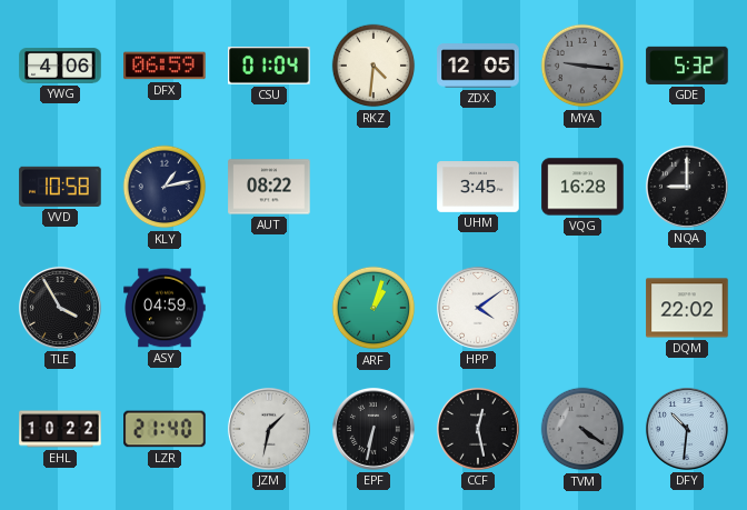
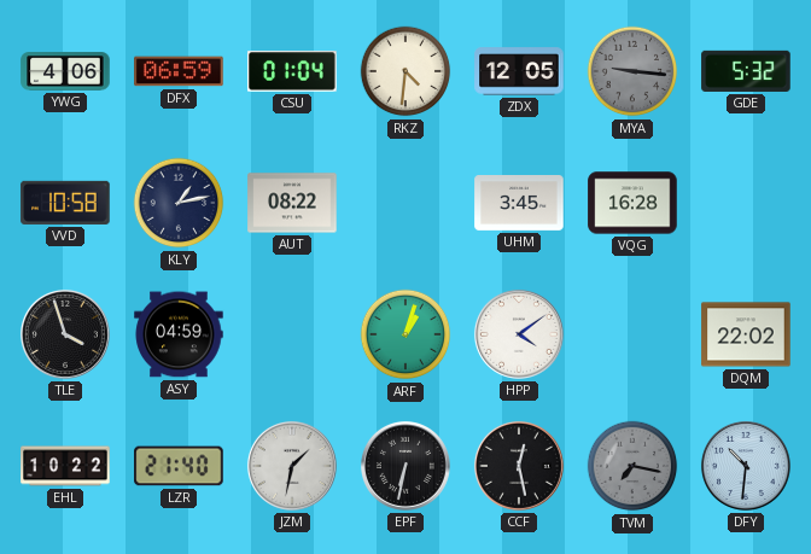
NQA: 9:00 -> none
TLE: 3:55 -> 3:57
TVM: 4:21 -> 7:17
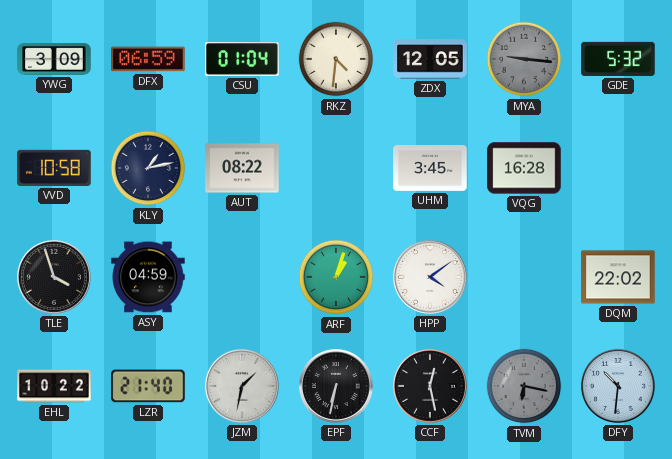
YWG: 4:06 -> 3:09
TVM: 7:17 -> 6:17
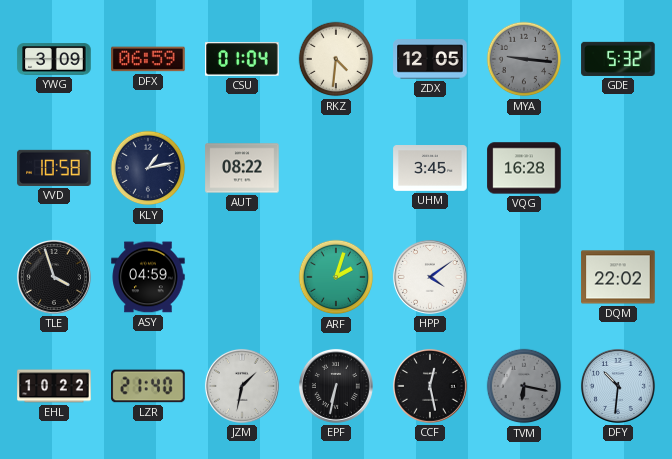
ARF: 1:03 -> 2:03
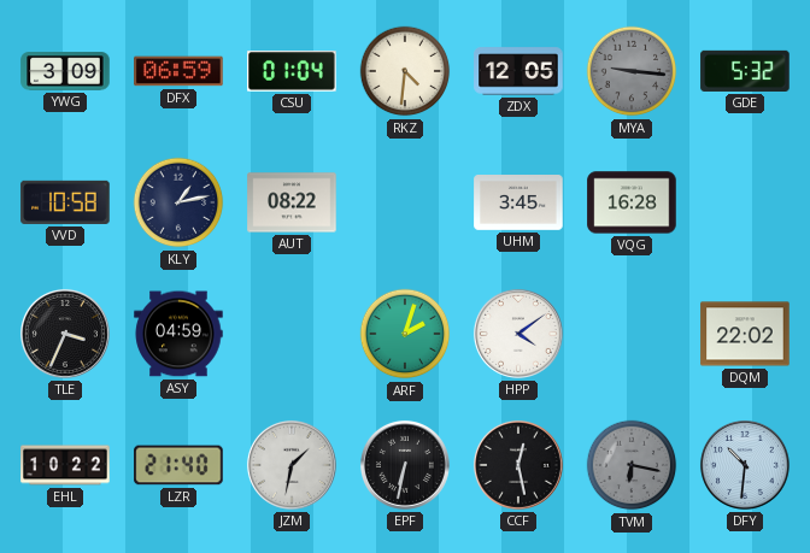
TLE: 3:57 -> 3:34
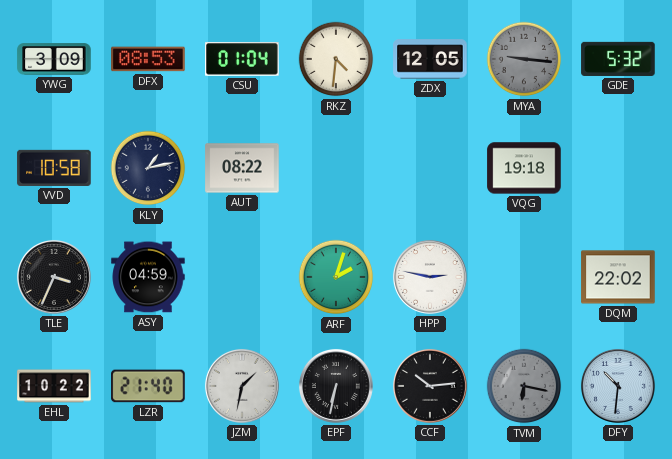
DFX: 06:59 -> 08:53
UHM: 3:45 -> none
VQG: 16:28 -> 19:18
HPP: 4:09 -> 2:47
CCF: 12:28 -> 10:14
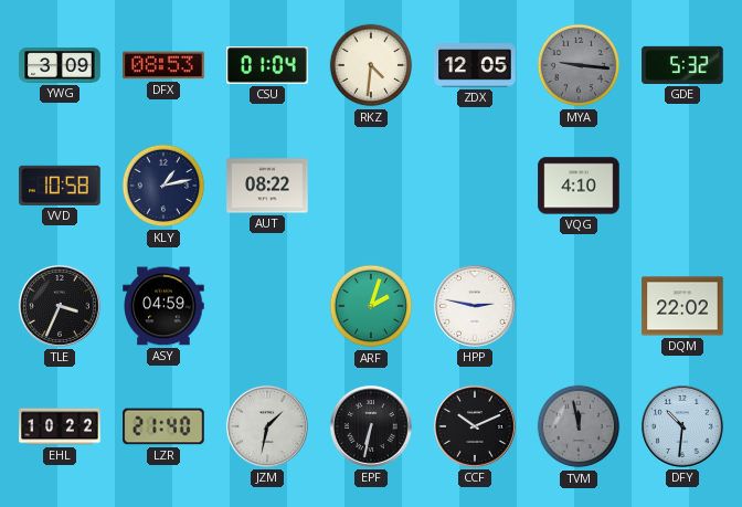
VQG: 19:18 -> 4:10
CCF: 10:14 -> 10:11
TVM: 6:17 -> 11:58
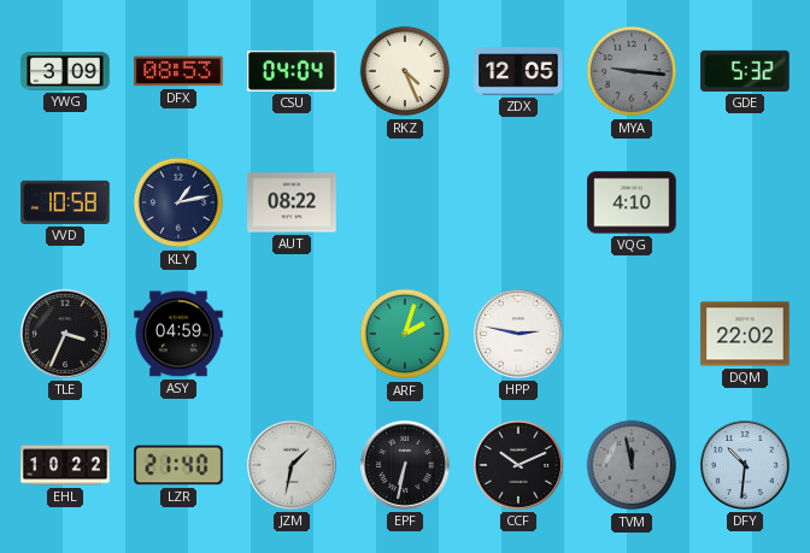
CSU: 01:04 -> 04:04
RKZ: 4:31 -> 4:26
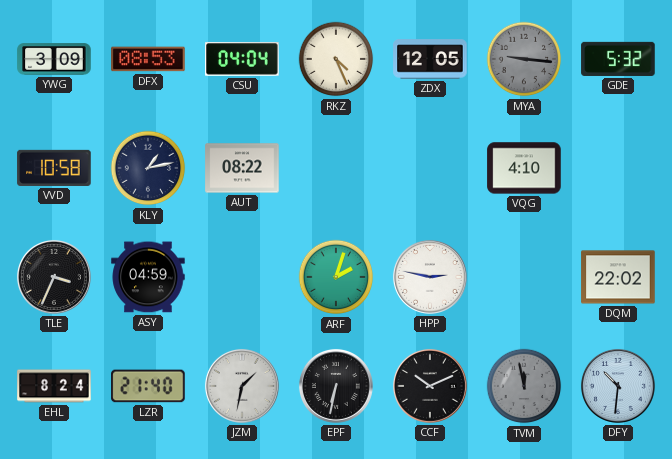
EHL: 10:22 -> 8:24
